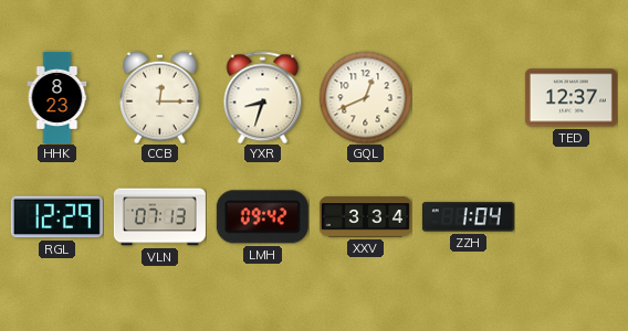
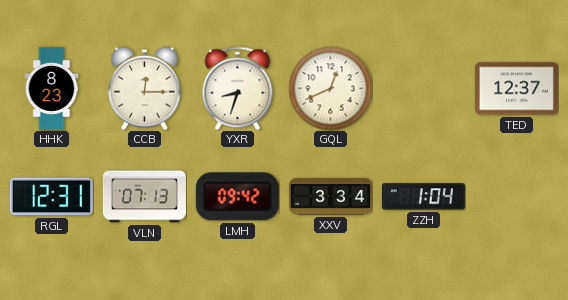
RGL: 12:29 -> 12:31
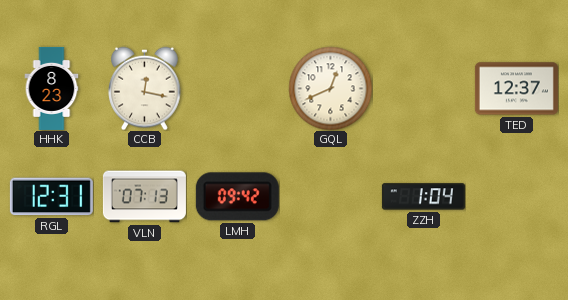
CCB: 12:15 -> 12:17
YXR: 8:33 -> none
XXV: 3:34 -> none
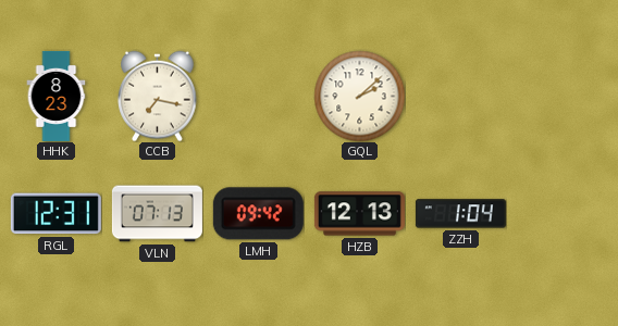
CCB: 12:17 -> 7:17
GQL: 12:41 -> 2:08
TED: 12:37 -> none
HZB: none -> 12:13
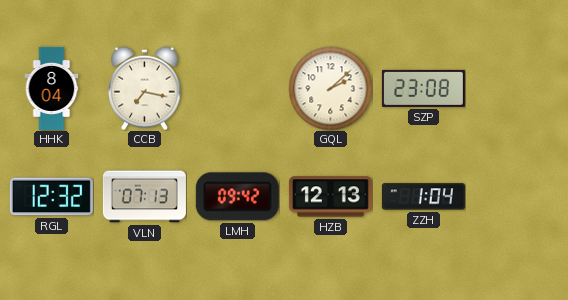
HHK: 8:23 -> 8:04
SZP: none -> 23:08
RGL: 12:31 -> 12:32
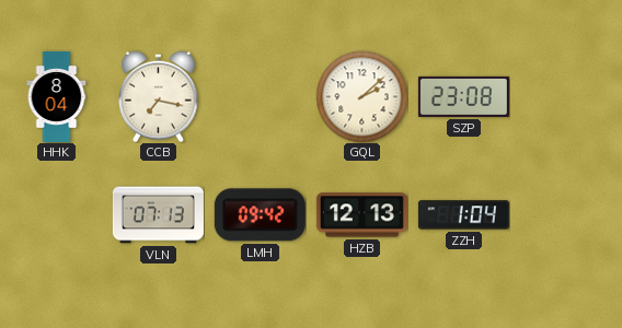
RGL: 12:32 -> none
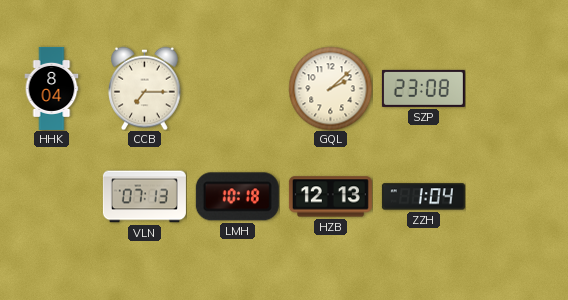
CCB: 7:17 -> 7:15
LMH: 09:42 -> 10:18
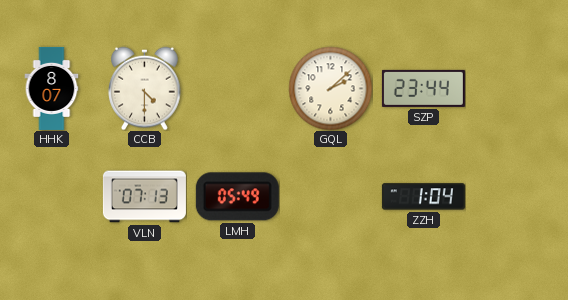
HHK: 8:04 -> 8:07
CCB: 7:15 -> 4:30
SZP: 23:08 -> 23:44
LMH: 10:18 -> 05:49
HZB: 12:13 -> none
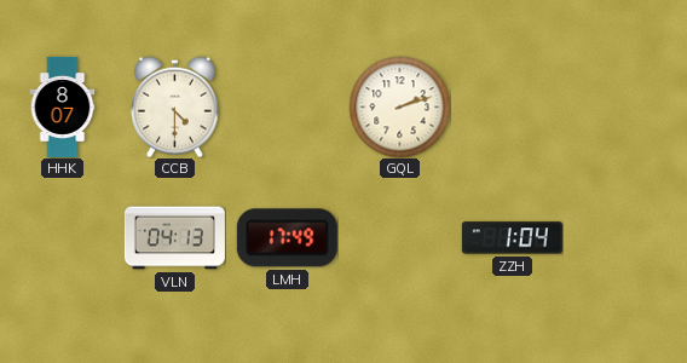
GQL: 2:08 -> 2:12
SZP: 23:44 -> none
VLN: 07:13 -> 04:13
LMH: 05:49 -> 17:49
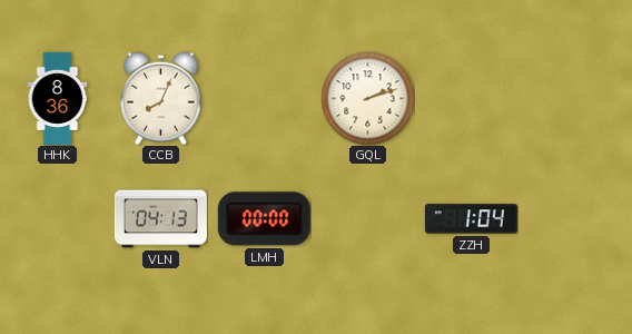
HHK: 8:07 -> 8:36
CCB: 4:30 -> 8:04
LMH: 17:49 -> 00:00
